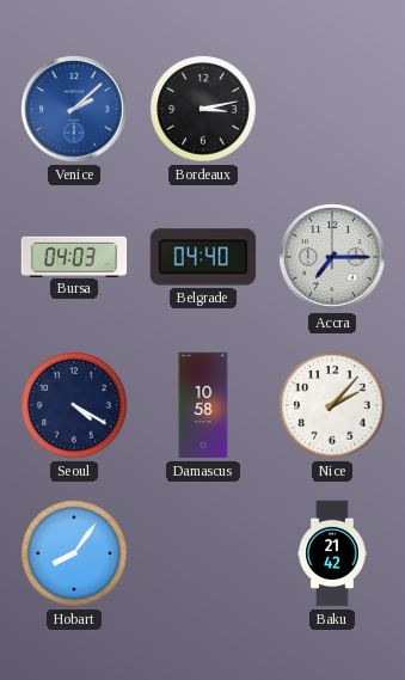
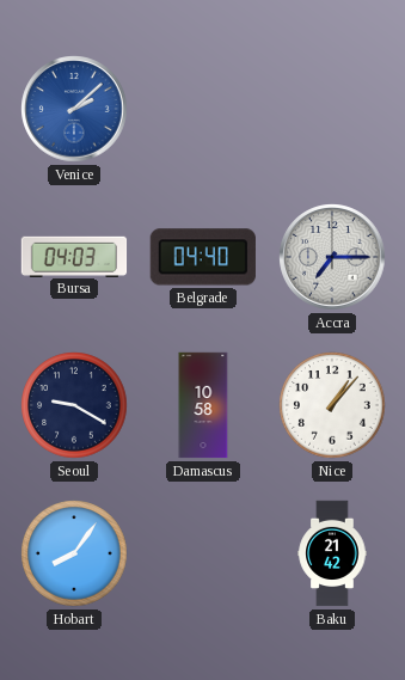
Bordeaux: 3:13 -> none
Seoul: 4:20 -> 9:20
Nice: 2:07 -> 1:07
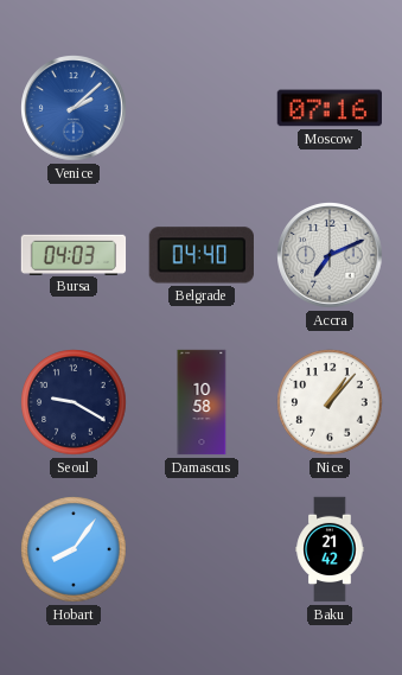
Moscow: none -> 07:16
Accra: 7:15 -> 7:11
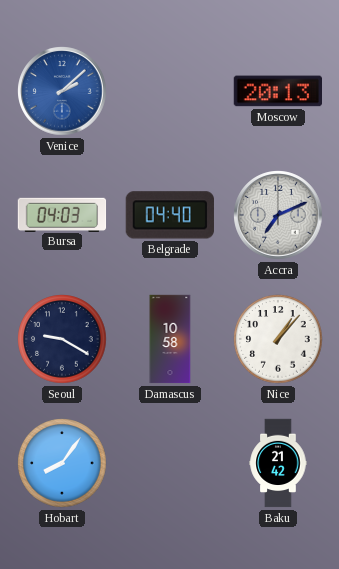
Moscow: 07:16 -> 20:13
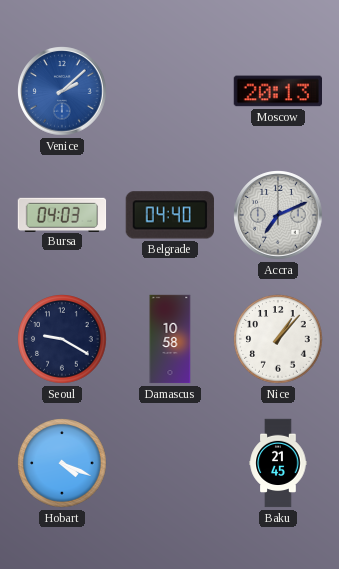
Hobart: 8:06 -> 4:19
Baku: 21:42 -> 21:45
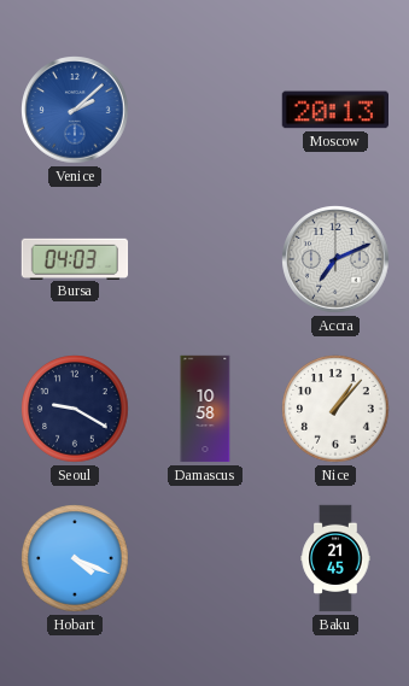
Belgrade: 04:40 -> none
